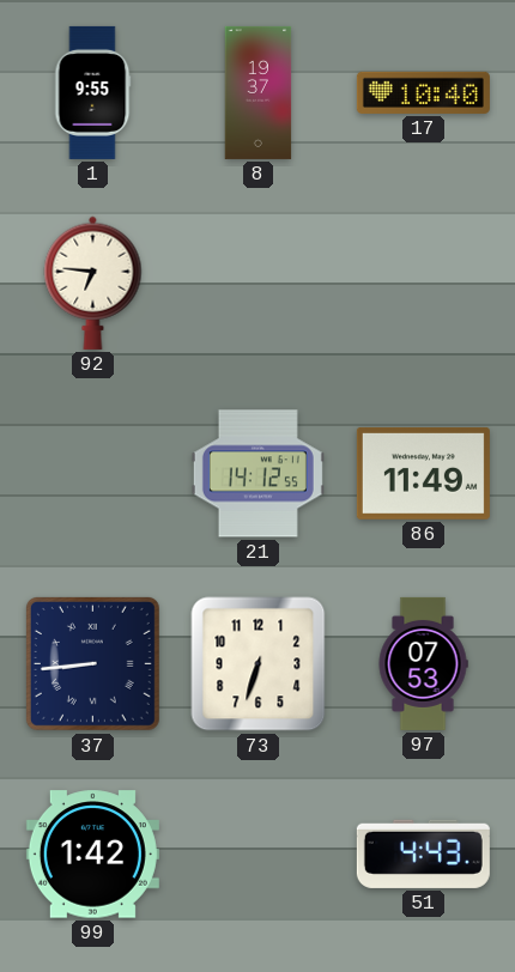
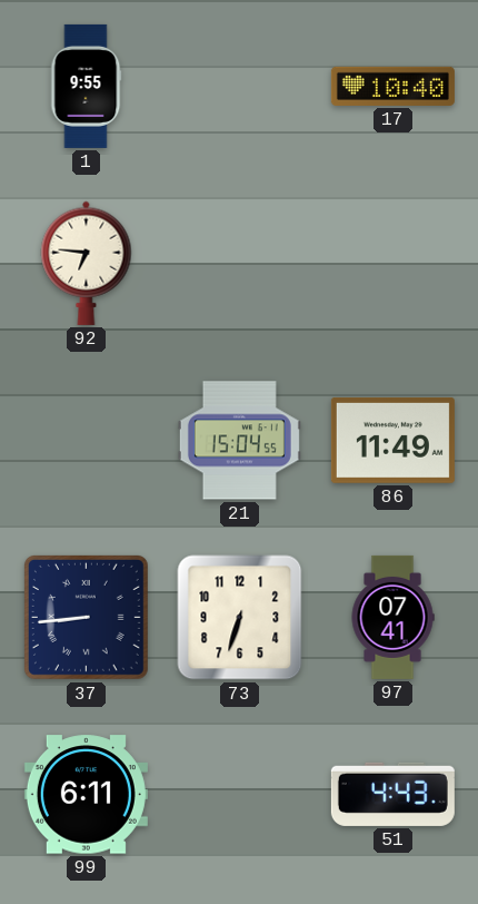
8: 19:37 -> none
21: 14:12 -> 15:04
97: 07:53 -> 07:41
99: 1:42 -> 6:11
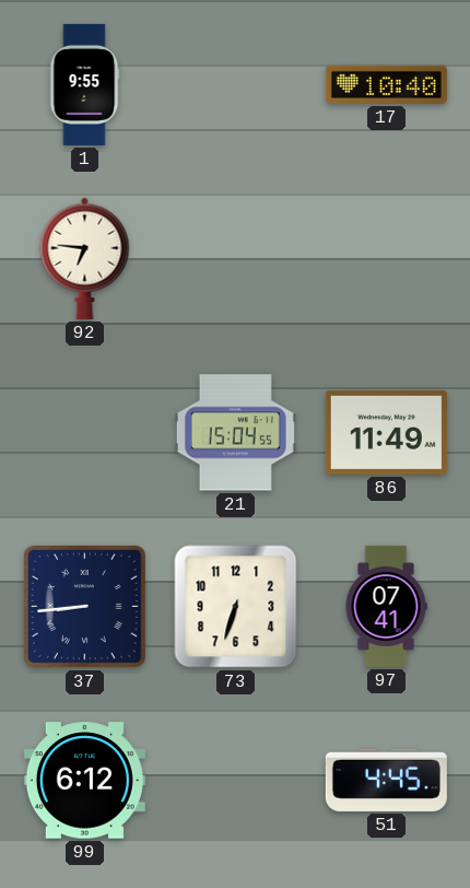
99: 6:11 -> 6:12
51: 4:43 -> 4:45
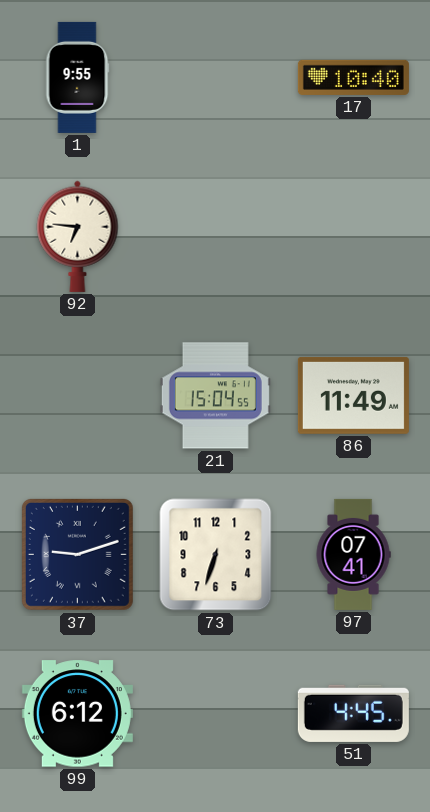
37: 8:44 -> 9:12
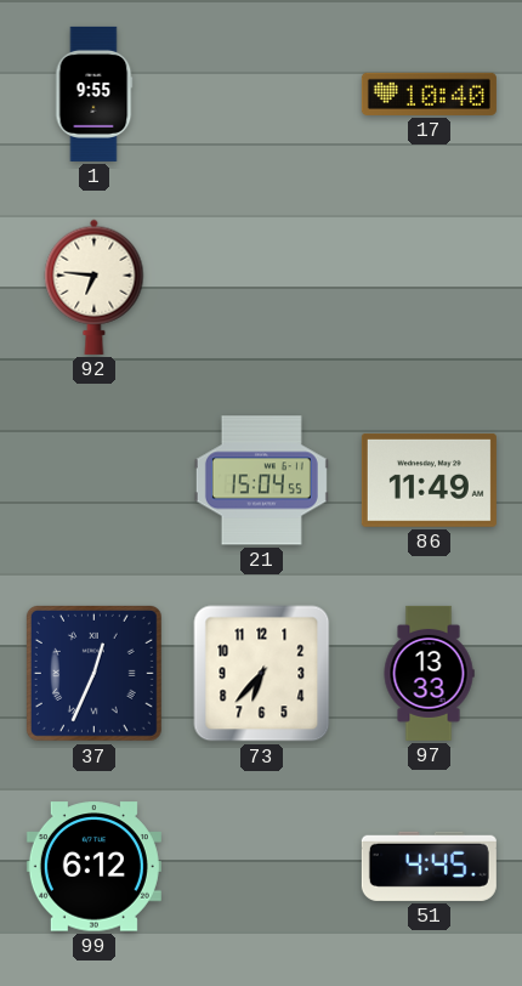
37: 9:12 -> 12:34
73: 6:33 -> 6:37
97: 07:41 -> 13:33
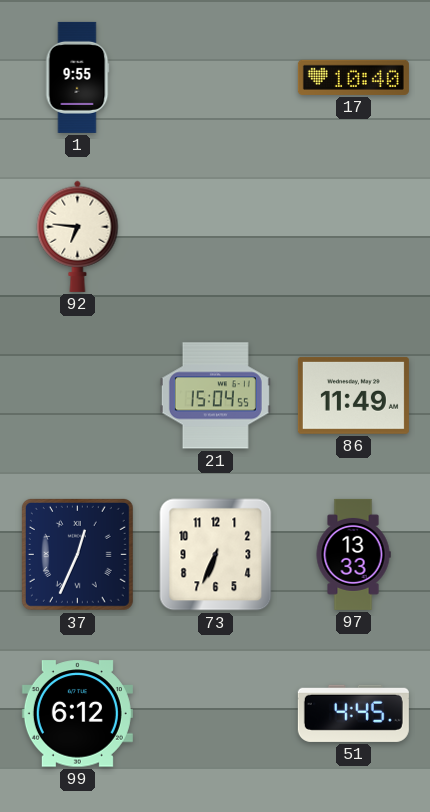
73: 6:37 -> 6:34
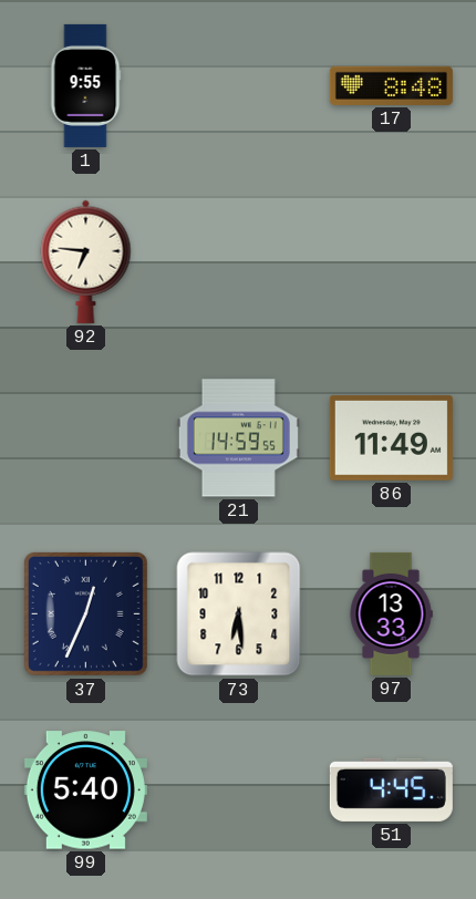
17: 10:40 -> 8:48
21: 15:04 -> 14:59
73: 6:34 -> 6:29
99: 6:12 -> 5:40
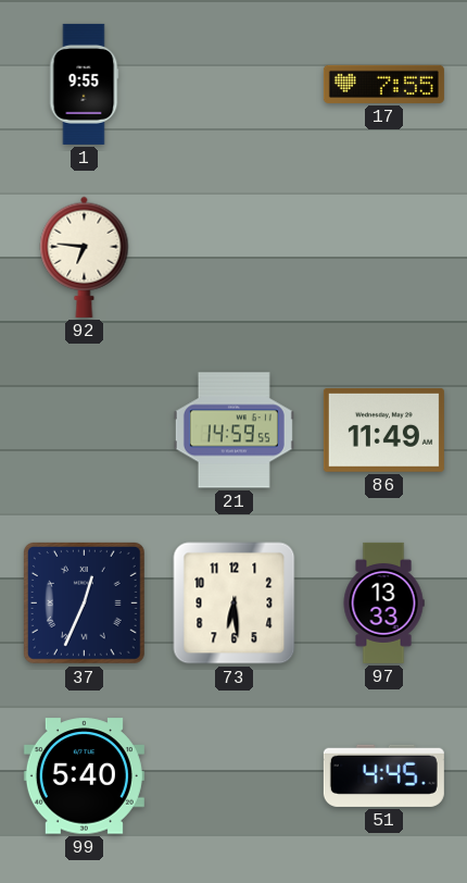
17: 8:48 -> 7:55
